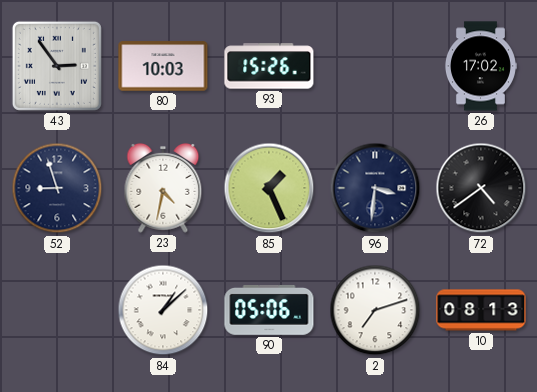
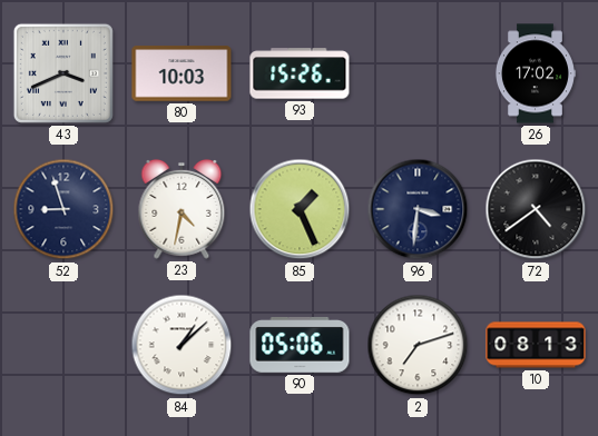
43: 2:54 -> 3:41
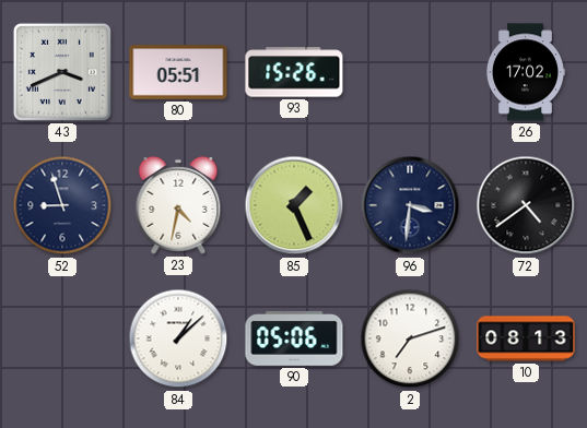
80: 10:03 -> 05:51
